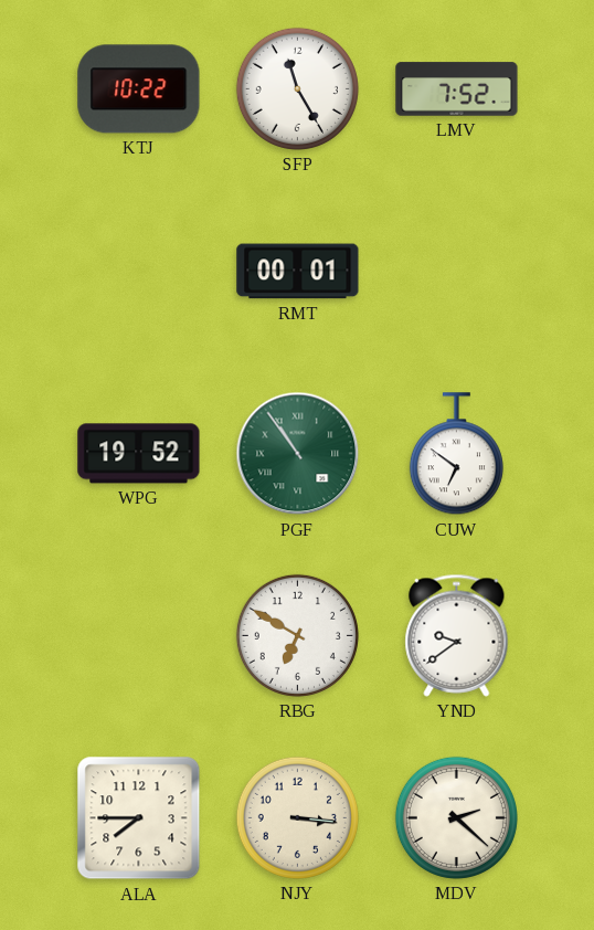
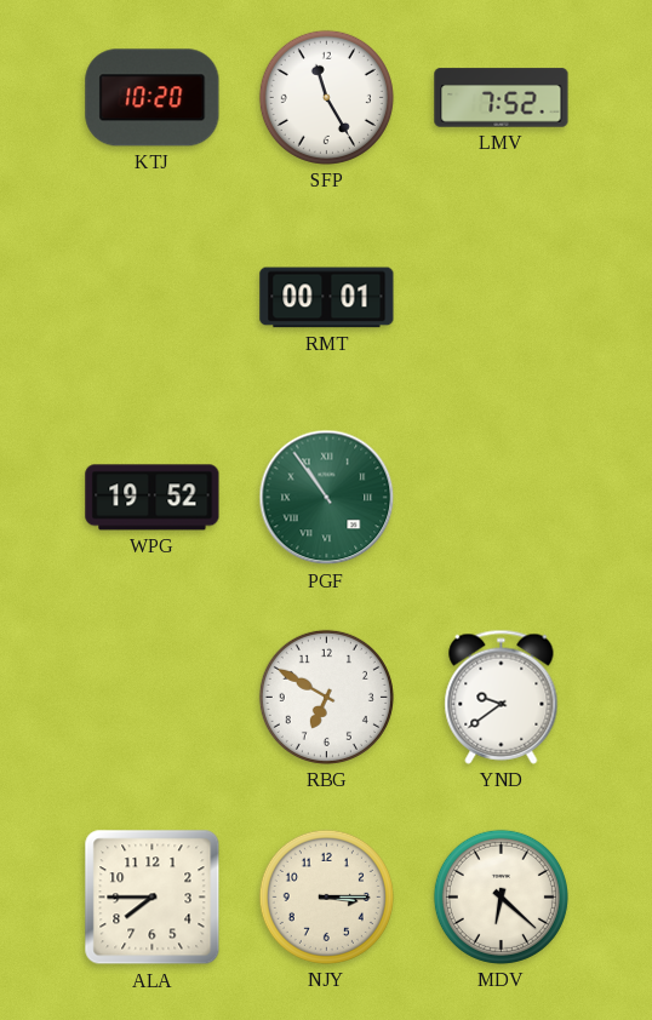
KTJ: 10:22 -> 10:20
CUW: 6:51 -> none
NJY: 3:16 -> 3:15
MDV: 2:22 -> 6:22
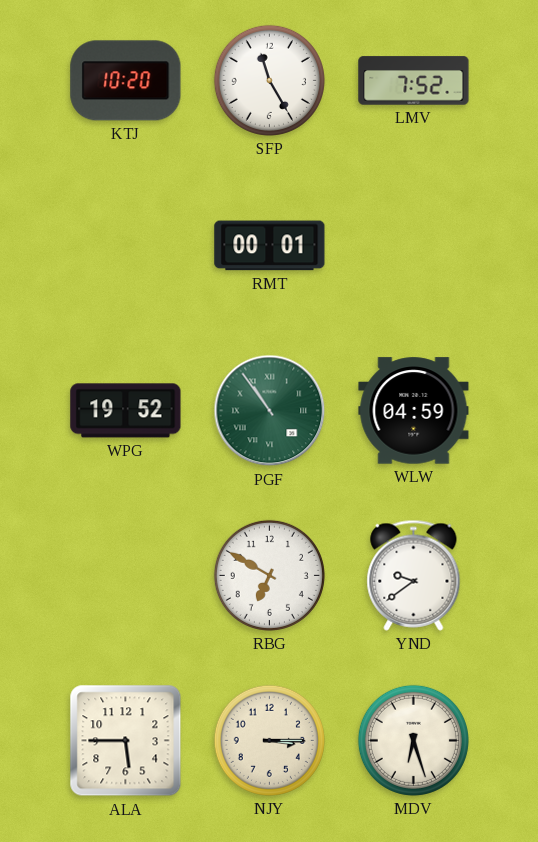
WLW: none -> 04:59
ALA: 7:45 -> 5:45
MDV: 6:22 -> 6:27
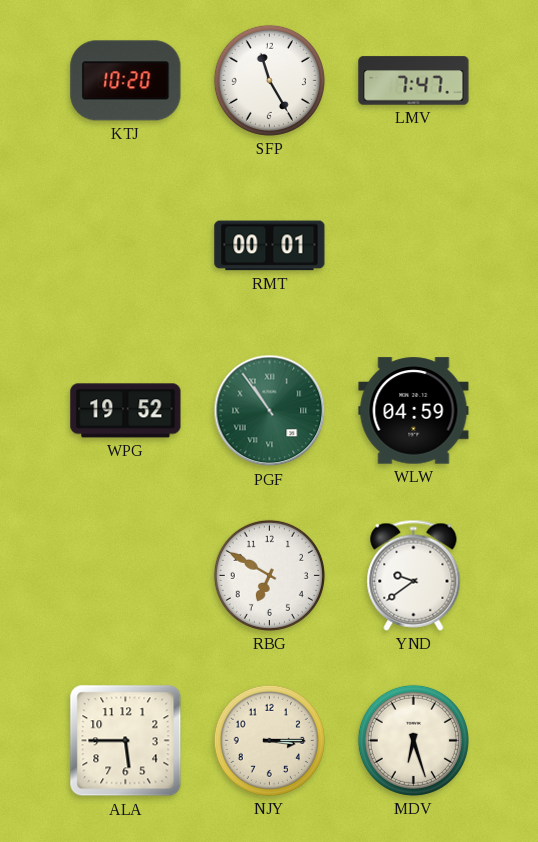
LMV: 7:52 -> 7:47
